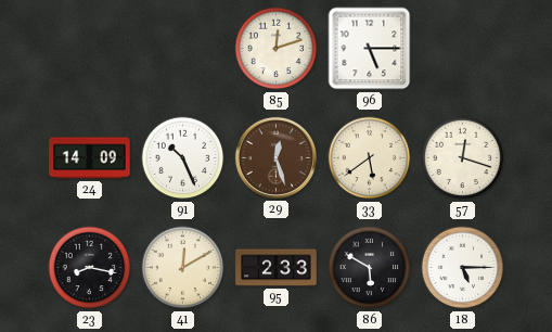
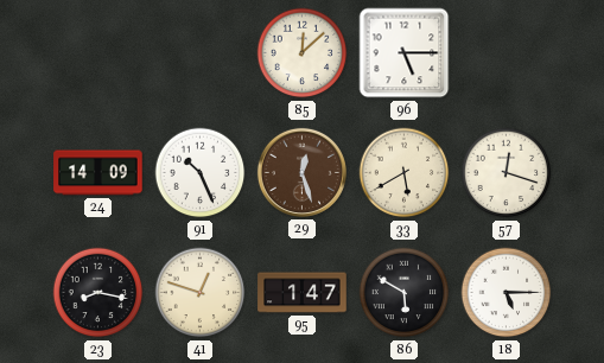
85: 12:12 -> 12:08
33: 5:39 -> 5:40
41: 12:10 -> 12:48
95: 2:33 -> 1:47
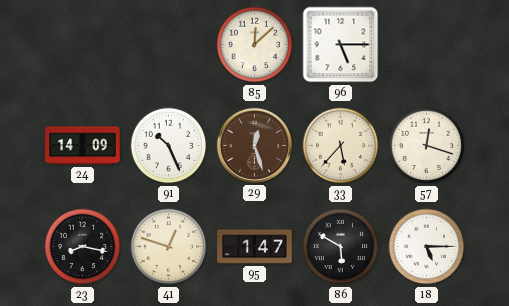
33: 5:40 -> 5:37
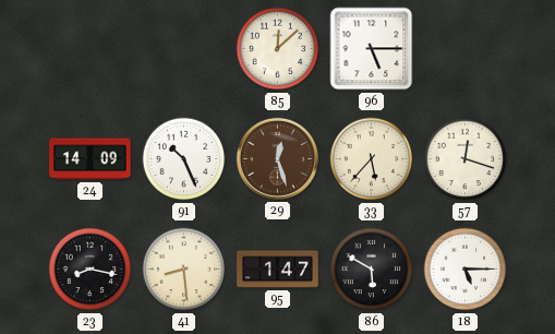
41: 12:48 -> 8:29
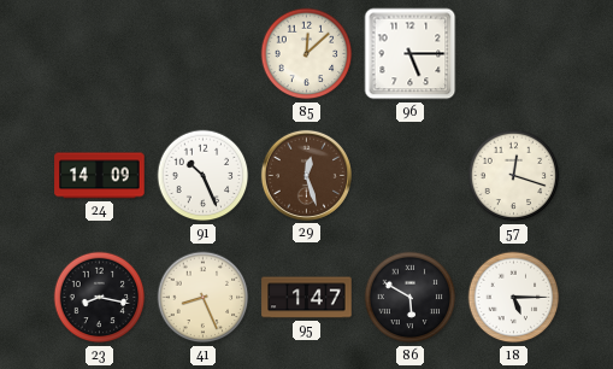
33: 5:37 -> none
41: 8:29 -> 8:26
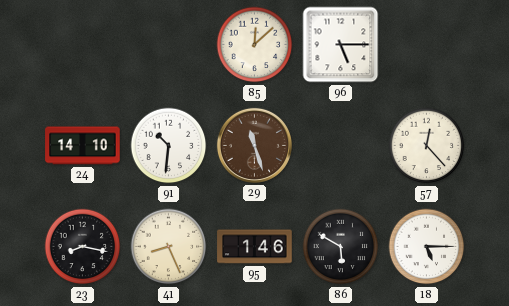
24: 14:09 -> 14:10
91: 10:26 -> 10:31
29: 12:27 -> 11:27
57: 12:18 -> 12:23
95: 1:47 -> 1:46
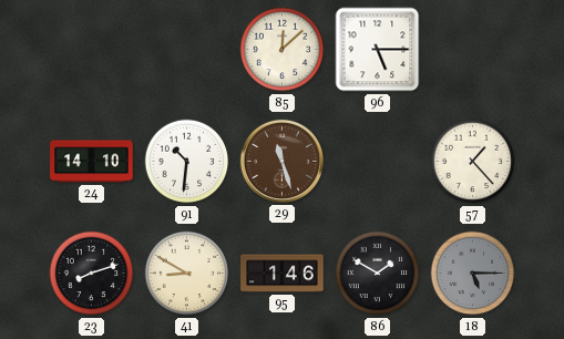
57: 12:23 -> 1:23
23: 8:17 -> 8:12
41: 8:26 -> 8:50
86: 5:50 -> 1:50
18 dial: white -> grey
